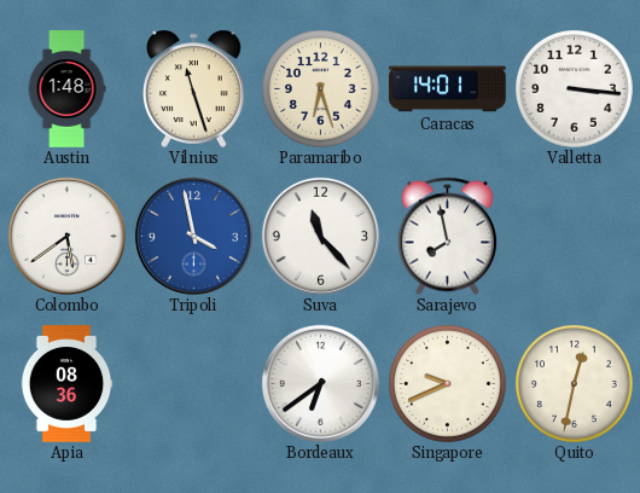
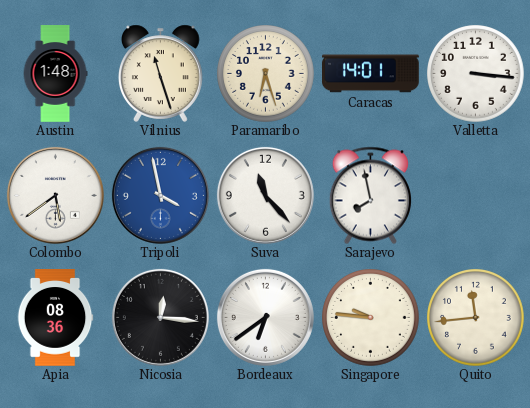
Nicosia: none -> 12:16
Singapore: 9:41 -> 9:46
Quito: 12:32 -> 11:44
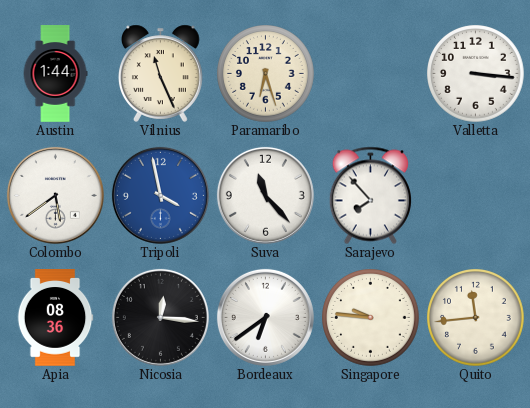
Austin: 1:48 -> 1:44
Vilnius: 11:27 -> 11:26
Caracas: 14:01 -> none
Sarajevo: 7:58 -> 7:53
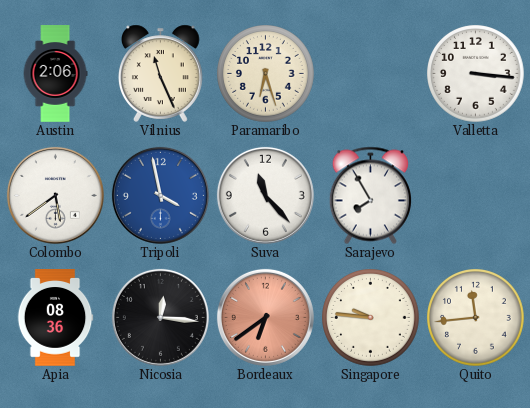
Austin: 1:44 -> 2:06
Sarajevo: 7:53 -> 7:55
Bordeaux dial: white -> salmon
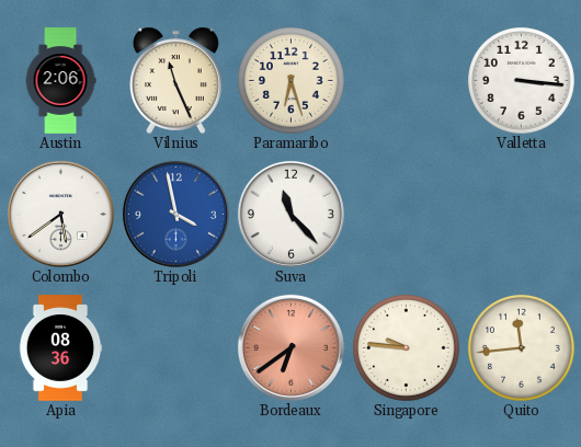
Sarajevo: 7:55 -> none
Nicosia: 12:16 -> none
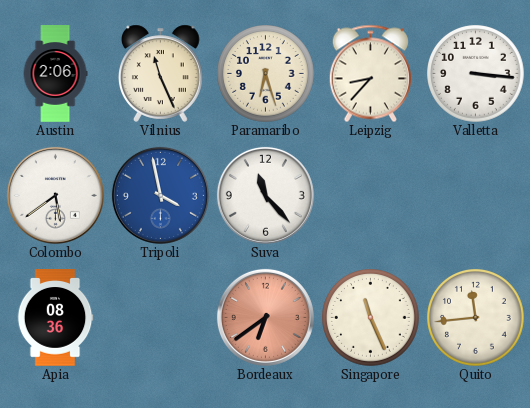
Leipzig: none -> 8:37
Singapore: 9:46 -> 11:26
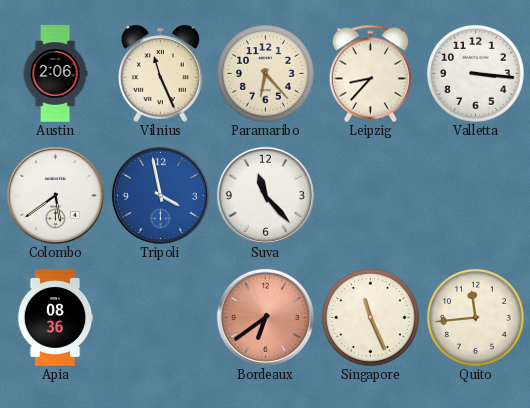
Paramaribo: 6:27 -> 6:23
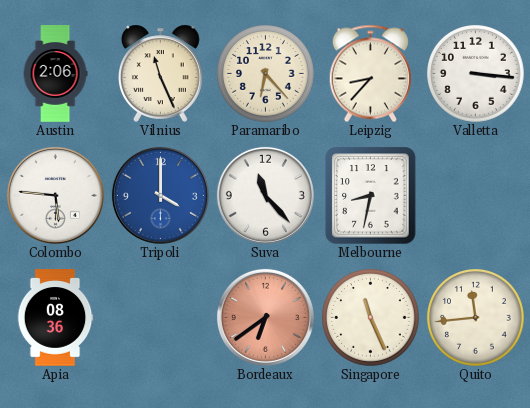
Colombo: 5:39 -> 5:46
Tripoli: 3:58 -> 4:00
Melbourne: none -> 8:32
